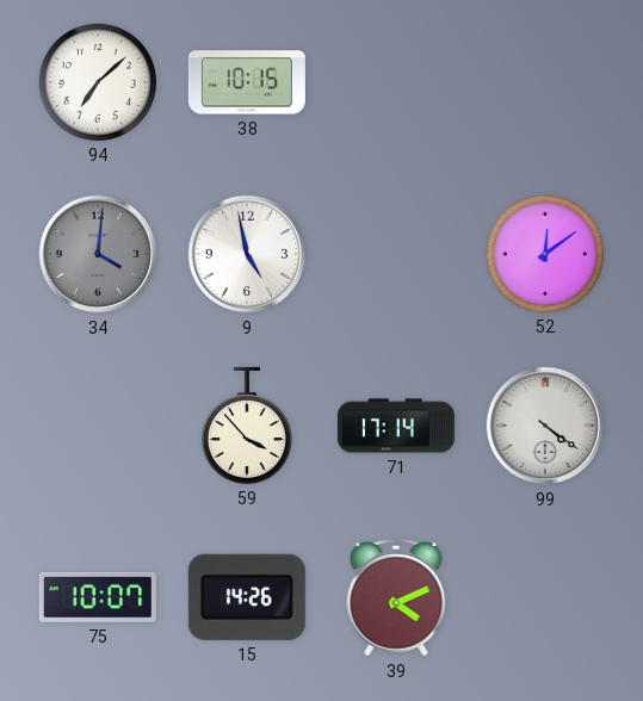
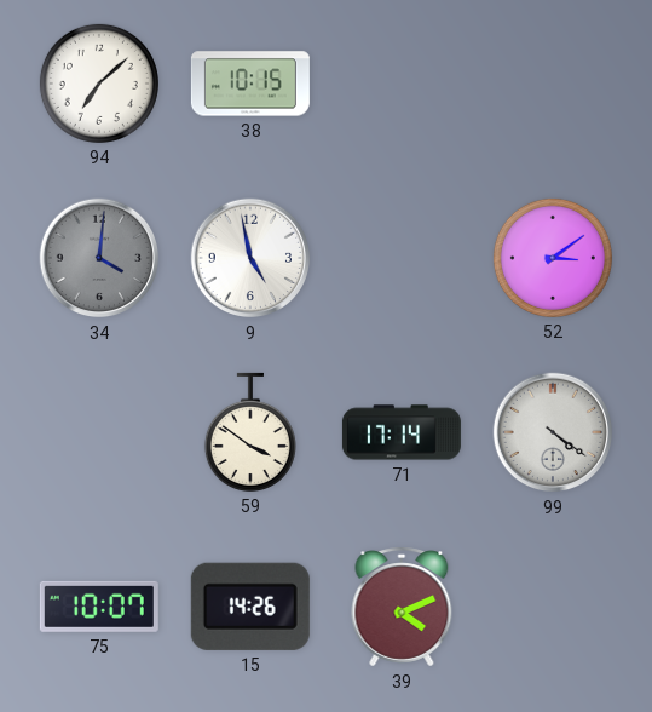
52: 12:09 -> 3:09
59: 3:53 -> 3:51
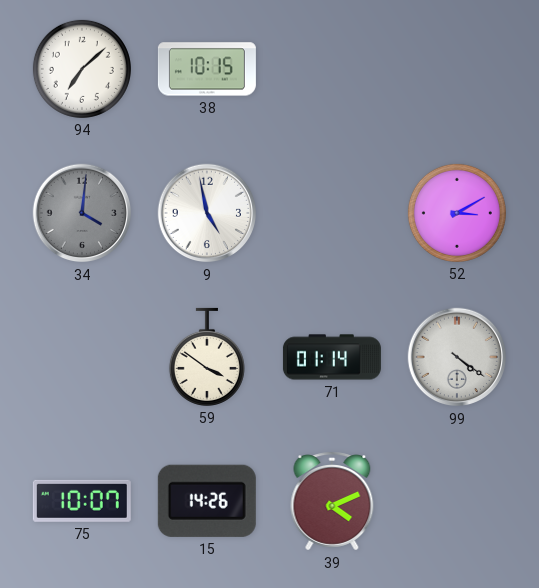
52: 3:09 -> 3:10
71: 17:14 -> 01:14
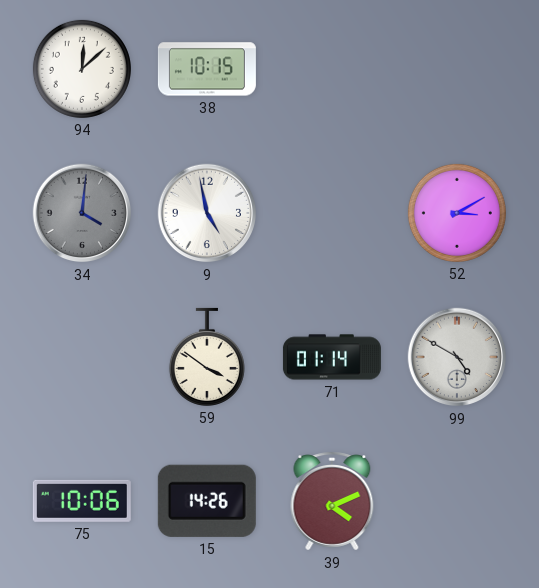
94: 7:08 -> 12:08
99: 4:21 -> 4:50
75: 10:07 -> 10:06
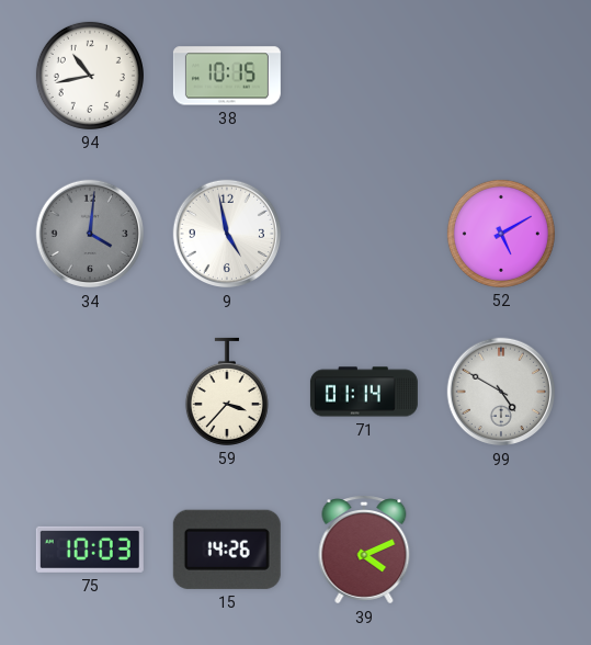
94: 12:08 -> 10:43
52: 3:10 -> 5:10
59: 3:51 -> 3:37
75: 10:06 -> 10:03
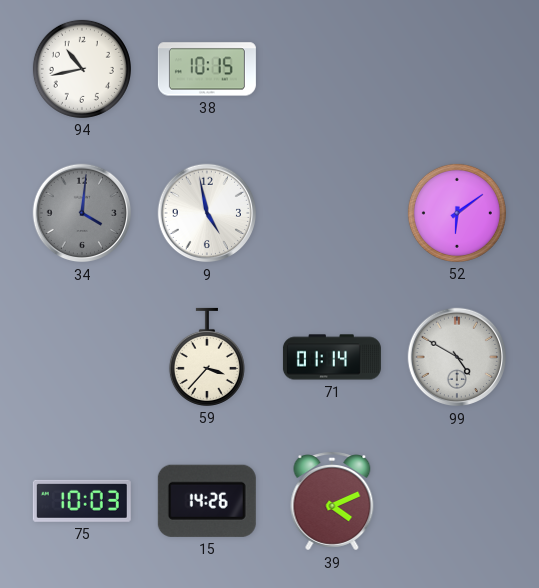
52: 5:10 -> 6:09
